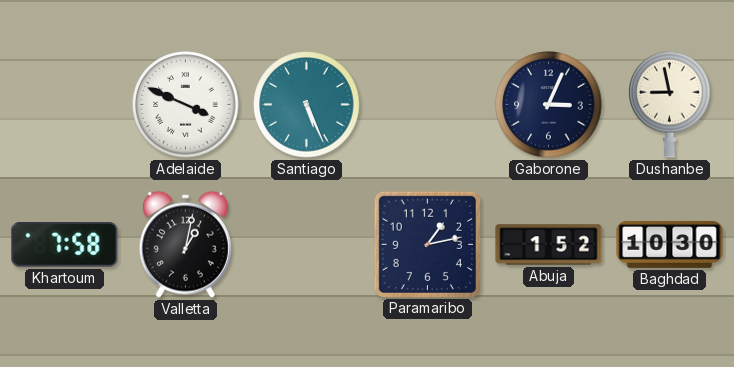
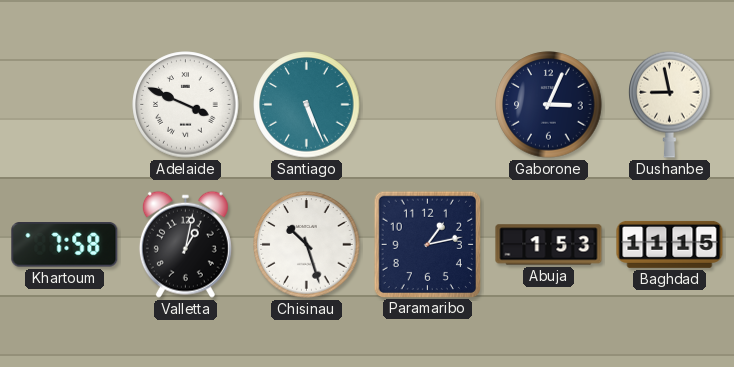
Chisinau: none -> 10:27
Abuja: 1:52 -> 1:53
Baghdad: 10:30 -> 11:15
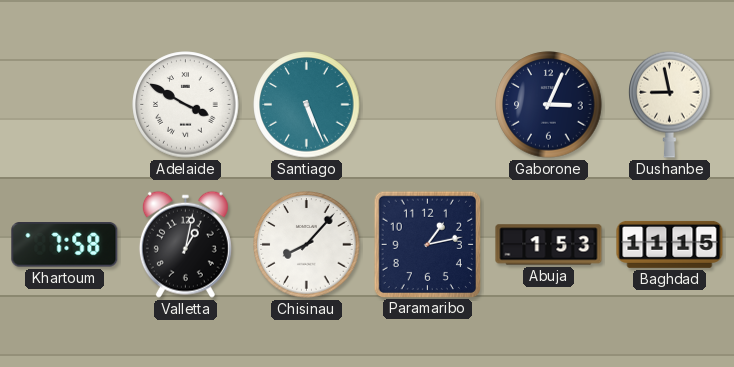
Adelaide: 3:49 -> 3:50
Chisinau: 10:27 -> 8:07
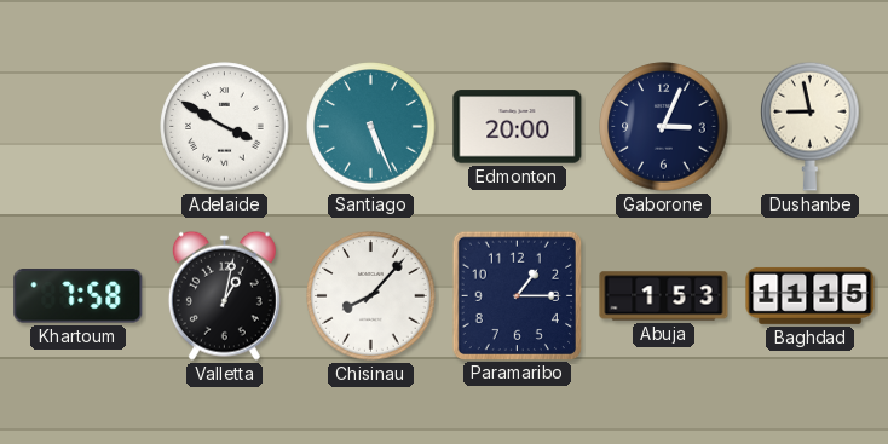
Edmonton: none -> 20:00
Paramaribo: 1:13 -> 1:15
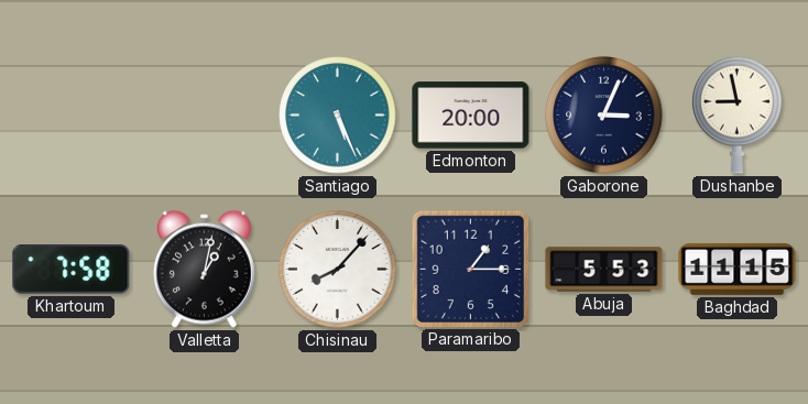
Adelaide: 3:50 -> none
Abuja: 1:53 -> 5:53
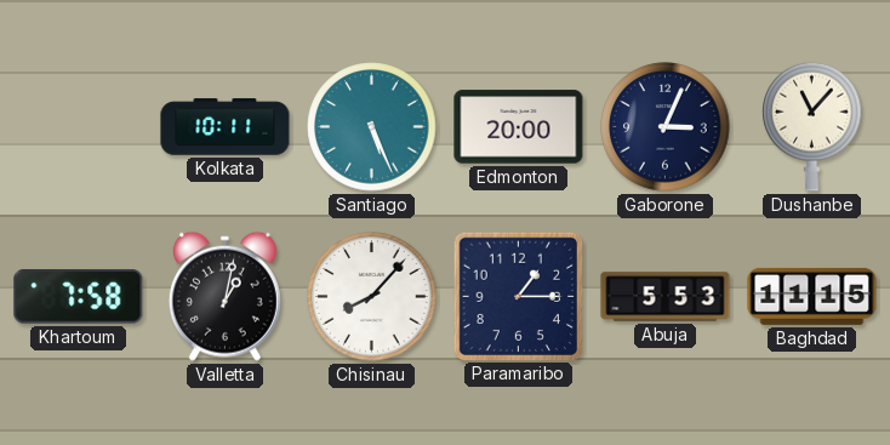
Kolkata: none -> 10:11
Dushanbe: 8:58 -> 11:07
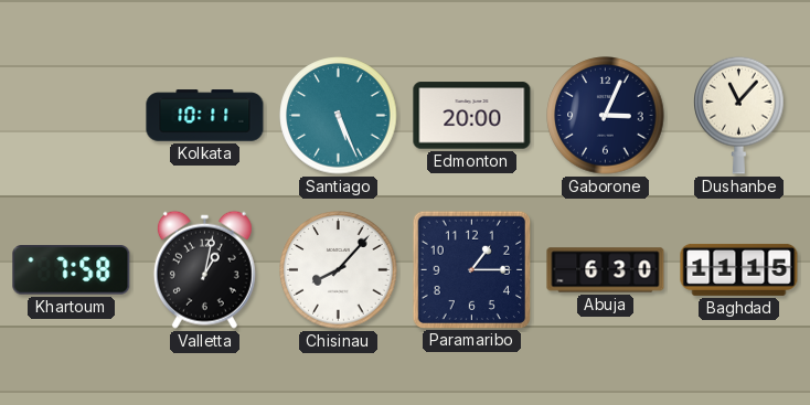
Abuja: 5:53 -> 6:30
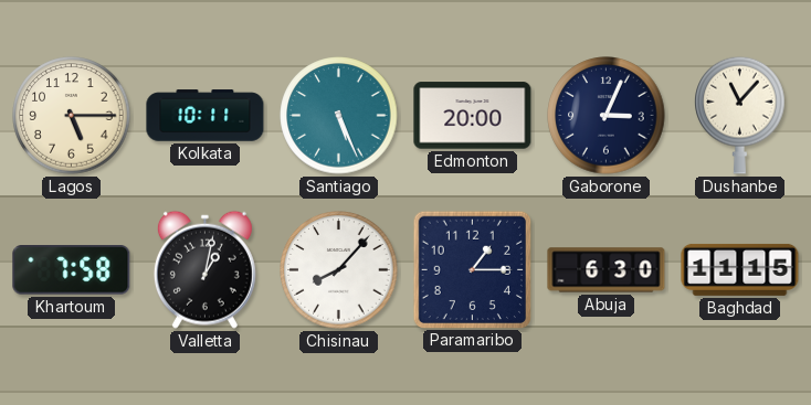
Lagos: none -> 5:15
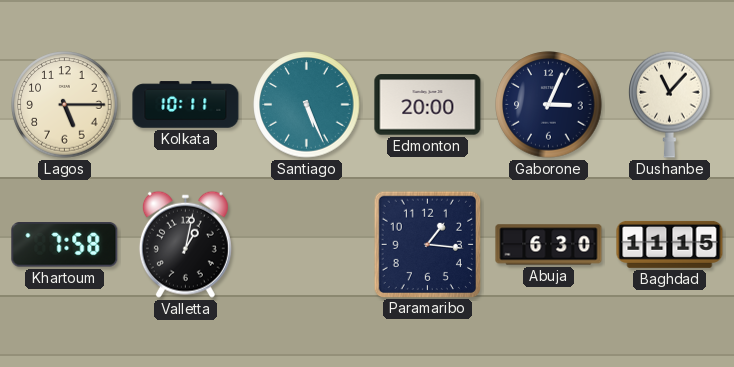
Chisinau: 8:07 -> none
Paramaribo: 1:15 -> 1:16
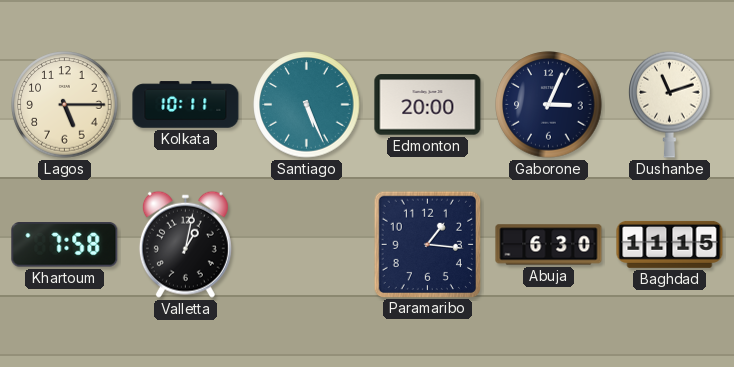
Dushanbe: 11:07 -> 11:12
